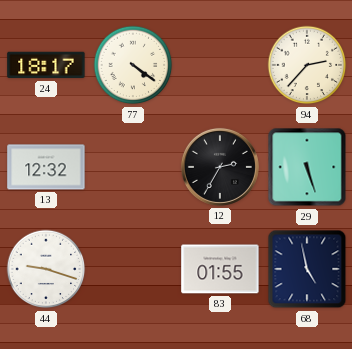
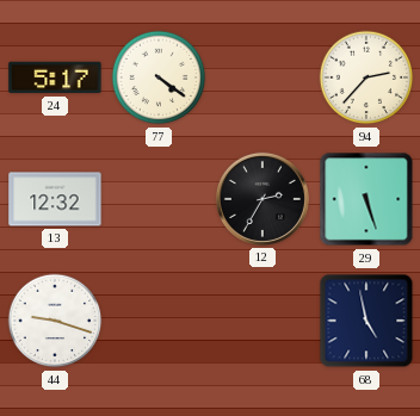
24: 18:17 -> 5:17
83: 01:55 -> none
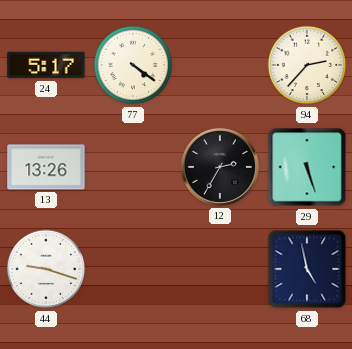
13: 12:32 -> 13:26
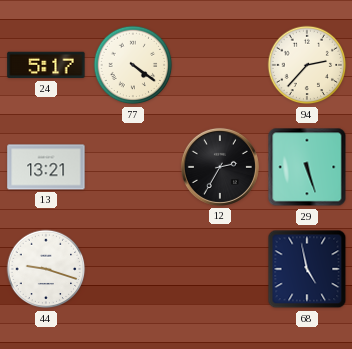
13: 13:26 -> 13:21
